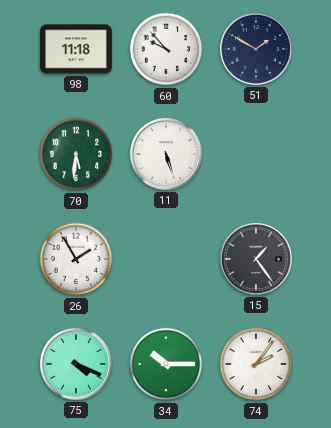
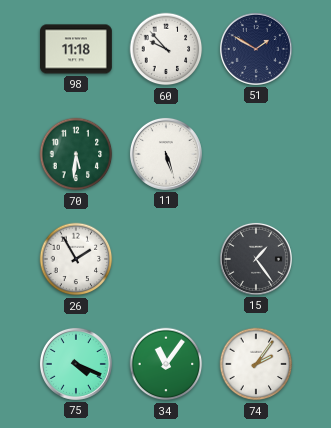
34: 10:15 -> 11:06
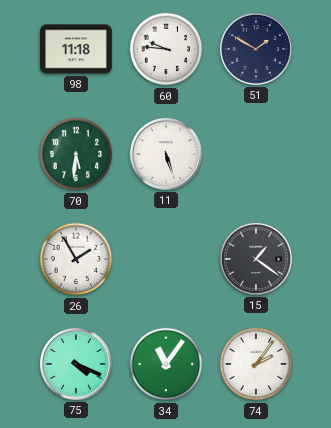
60: 9:53 -> 9:46
15: 1:24 -> 1:21
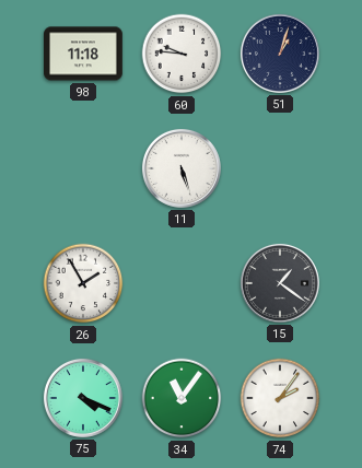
51: 1:50 -> 1:03
70: 5:31 -> none
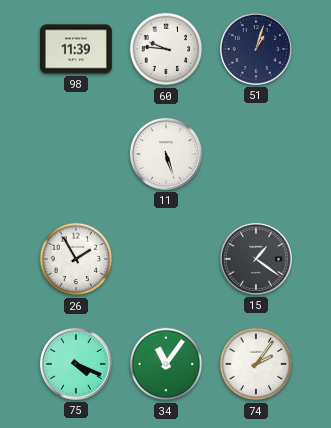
98: 11:18 -> 11:39
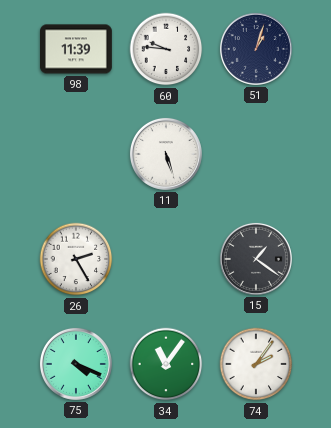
26: 1:55 -> 2:25
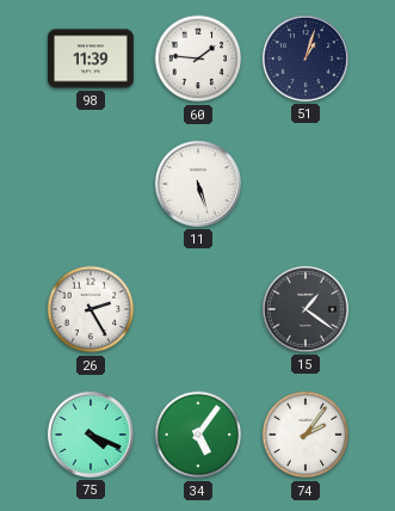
60: 9:46 -> 1:46
34: 11:06 -> 5:06
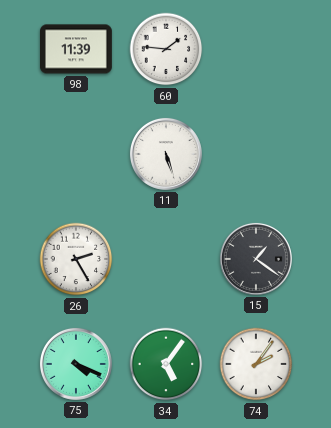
51: 1:03 -> none
